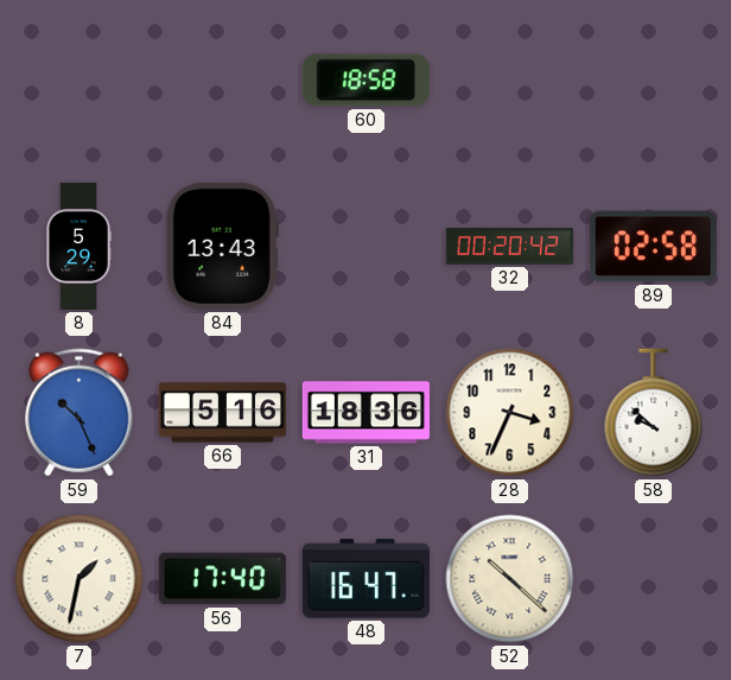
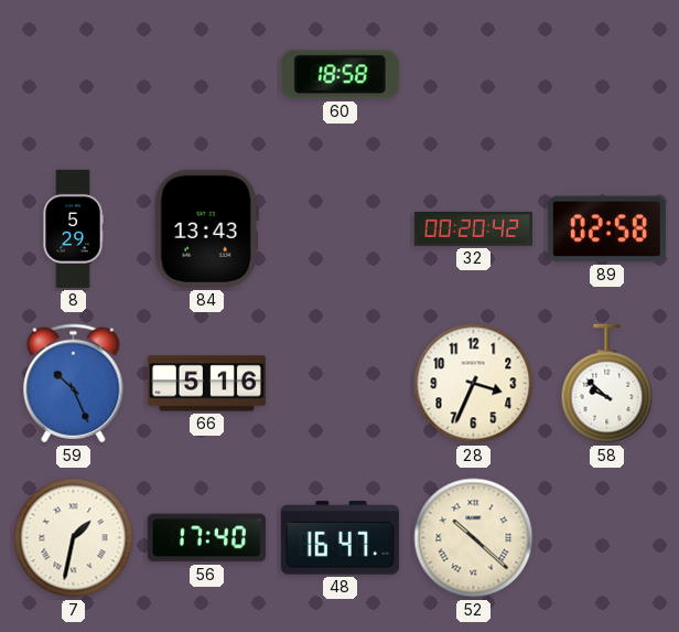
31: 18:36 -> none
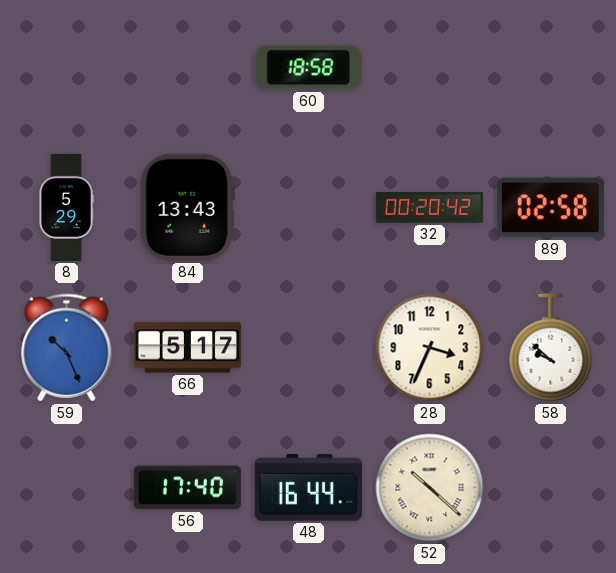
66: 5:16 -> 5:17
7: 1:32 -> none
48: 16:47 -> 16:44
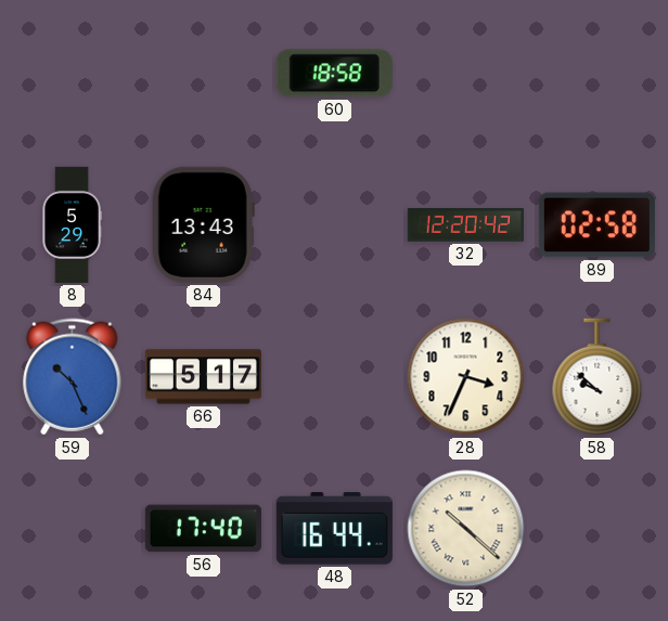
32: 00:20 -> 12:20
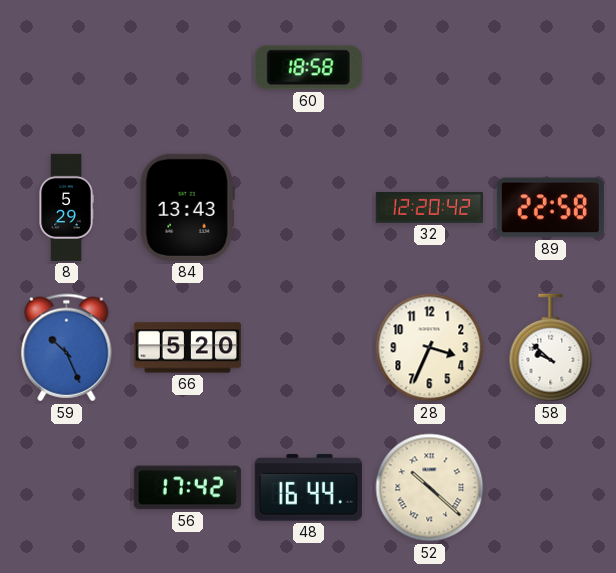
89: 02:58 -> 22:58
66: 5:17 -> 5:20
56: 17:40 -> 17:42
